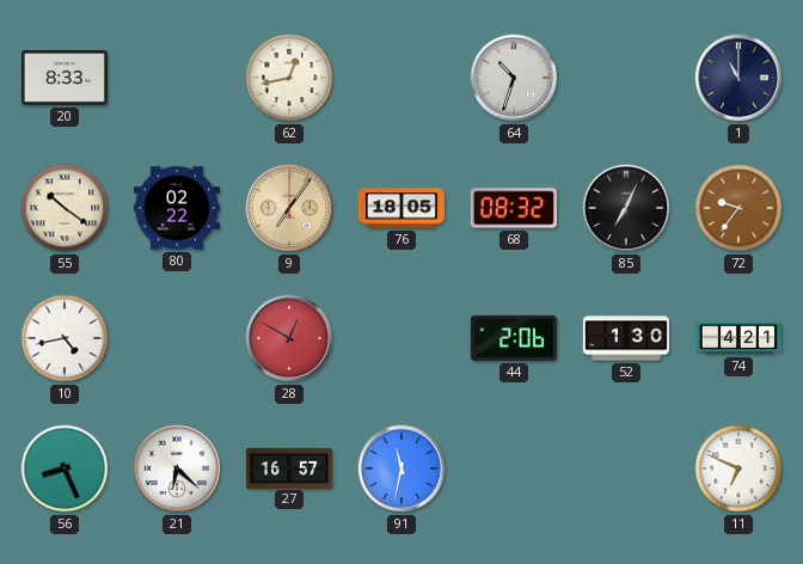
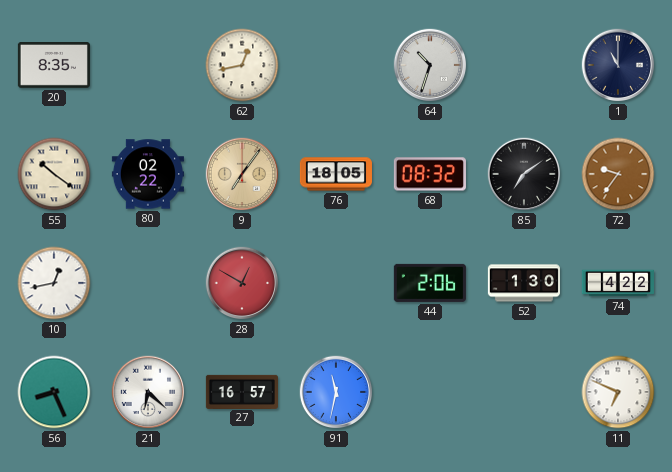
20: 8:33 -> 8:35
85: 7:04 -> 7:09
10: 4:43 -> 12:43
74: 4:21 -> 4:22
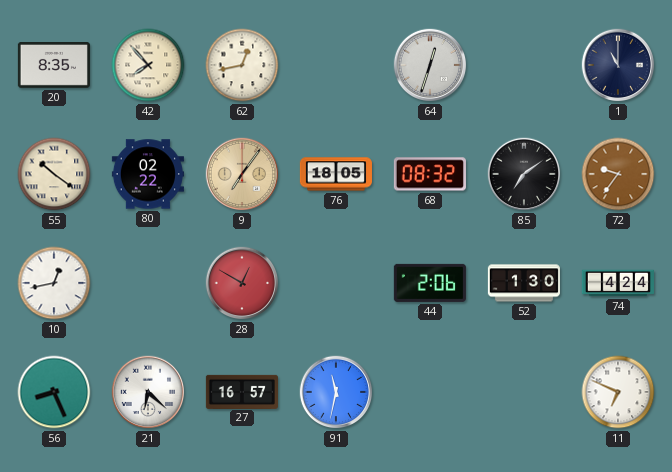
42: none -> 7:53
64: 10:33 -> 12:33
74: 4:22 -> 4:24
